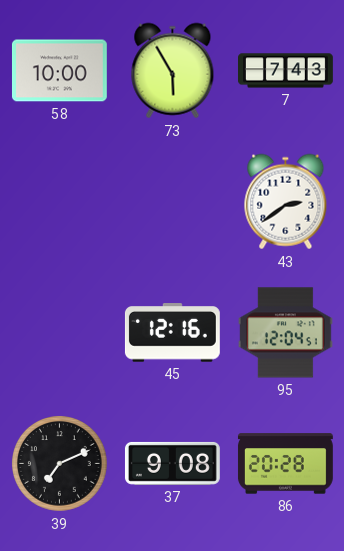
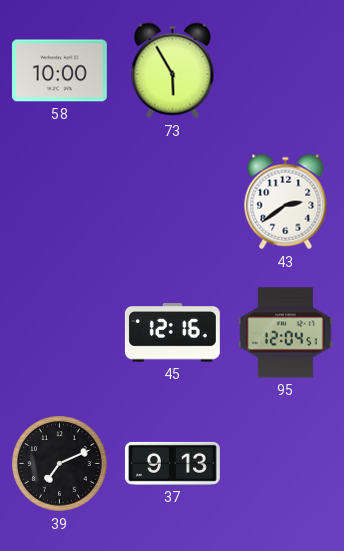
7: 7:43 -> none
37: 9:08 -> 9:13
86: 20:28 -> none
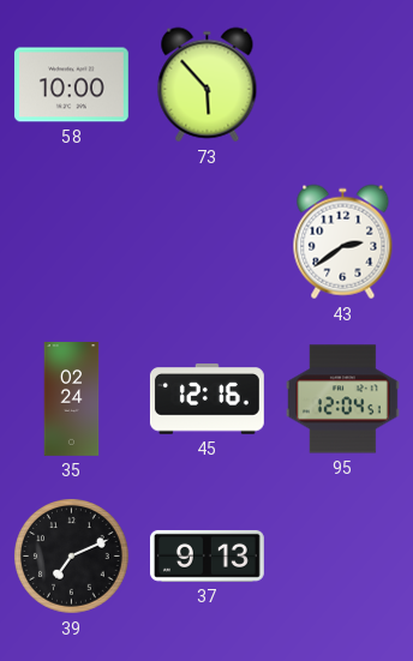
73: 5:55 -> 5:53
35: none -> 02:24
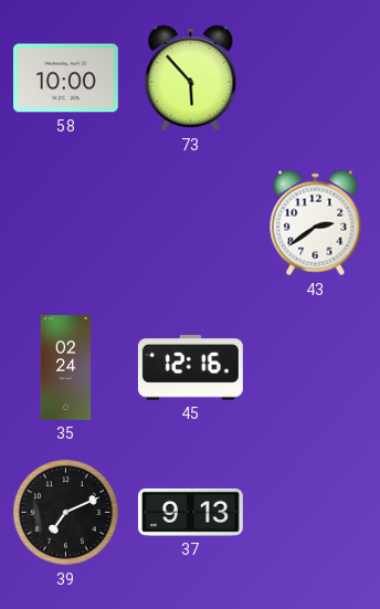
95: 12:04 -> none
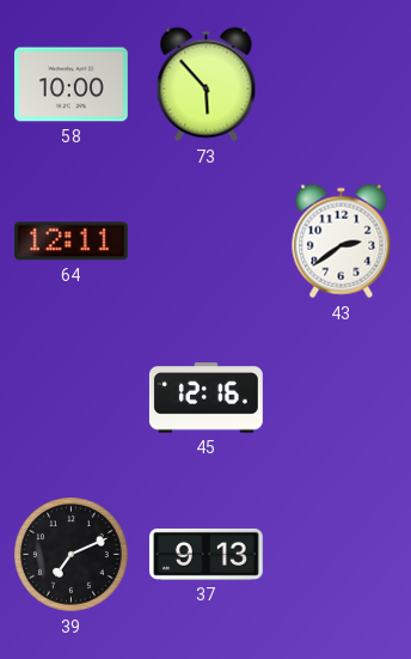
64: none -> 12:11
35: 02:24 -> none
